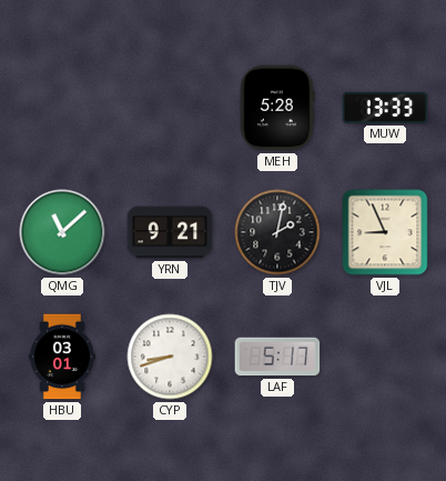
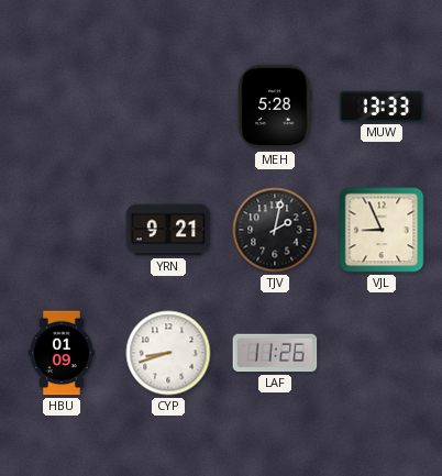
QMG: 11:08 -> none
HBU: 03:01 -> 01:09
LAF: 5:17 -> 11:26
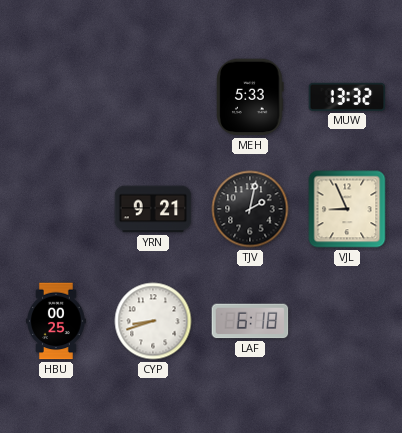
MEH: 5:28 -> 5:33
MUW: 13:33 -> 13:32
HBU: 01:09 -> 00:25
LAF: 11:26 -> 6:18
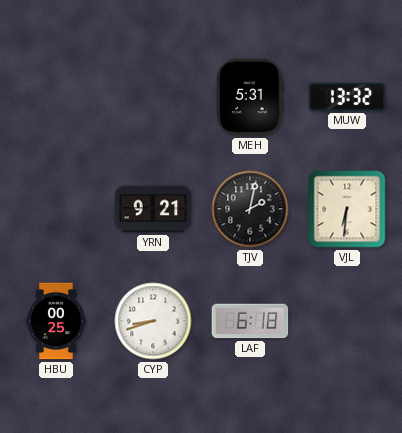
MEH: 5:33 -> 5:31
VJL: 8:56 -> 6:31
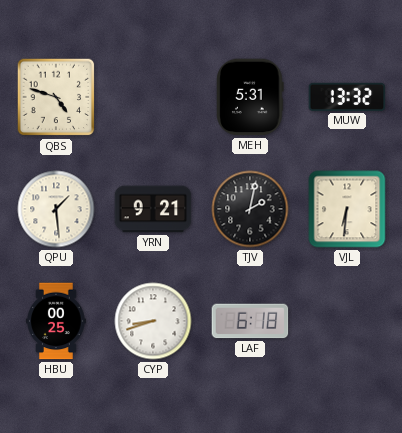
QBS: none -> 4:48
QPU: none -> 1:29
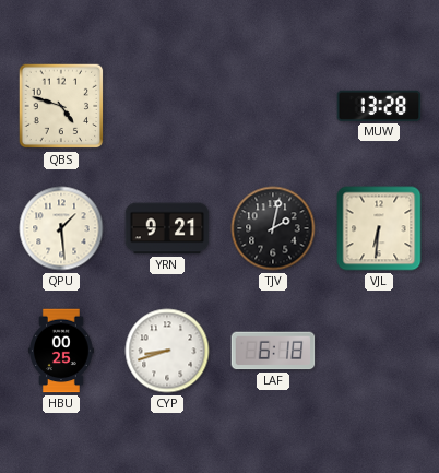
MEH: 5:31 -> none
MUW: 13:32 -> 13:28
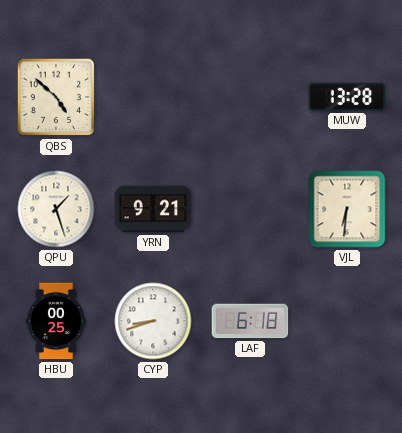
QBS: 4:48 -> 4:52
QPU: 1:29 -> 1:27
TJV: 2:02 -> none
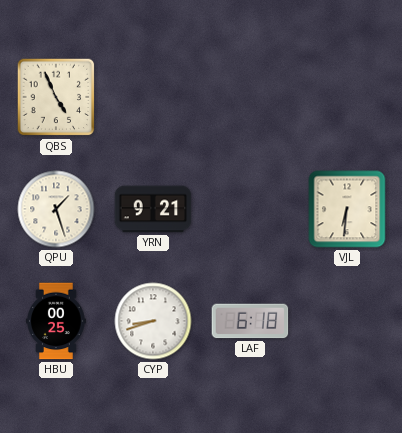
QBS: 4:52 -> 4:56
MUW: 13:28 -> none
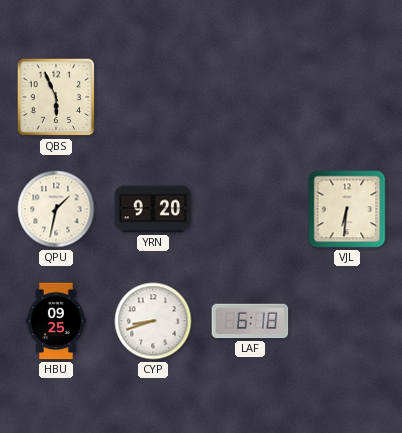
QBS: 4:56 -> 5:56
QPU: 1:27 -> 1:32
YRN: 9:21 -> 9:20
HBU: 00:25 -> 09:25
